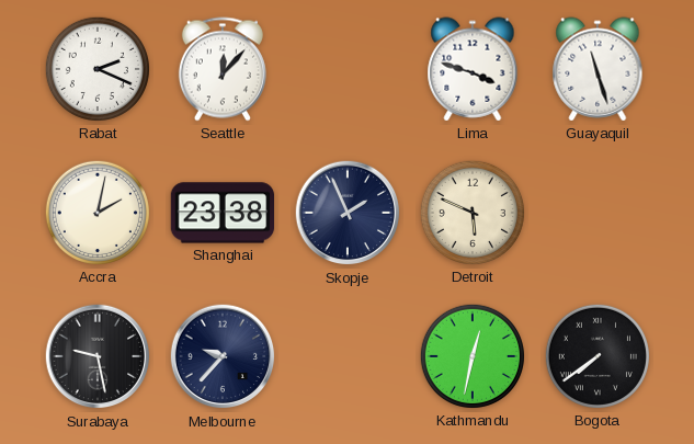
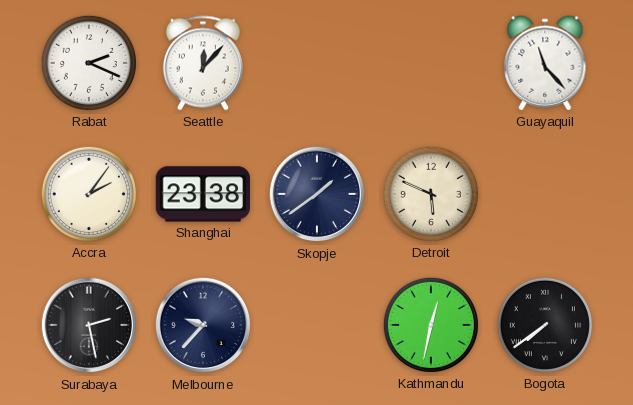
Lima: 3:48 -> none
Guayaquil: 11:27 -> 11:23
Accra: 2:02 -> 2:06
Skopje: 1:56 -> 1:39
Surabaya: 9:28 -> 2:28
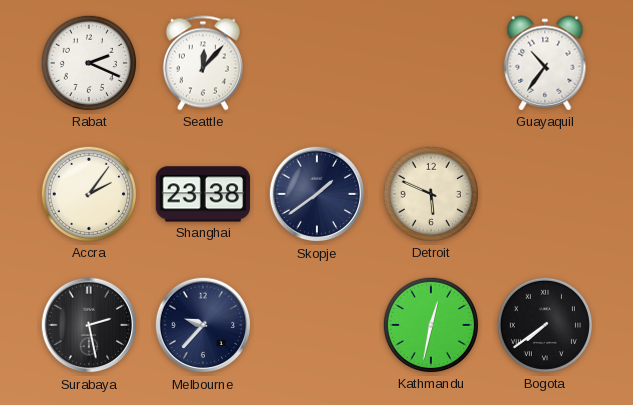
Guayaquil: 11:23 -> 10:36
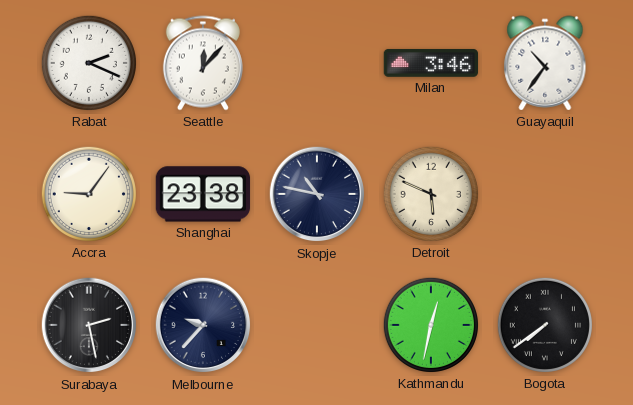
Milan: none -> 3:46
Accra: 2:06 -> 9:06
Skopje: 1:39 -> 10:47
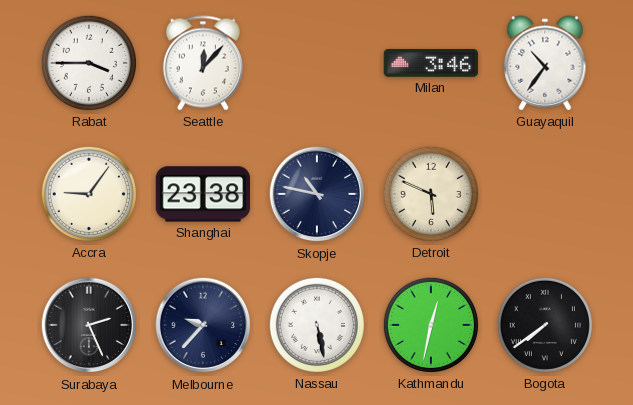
Rabat: 2:19 -> 3:45
Surabaya: 2:28 -> 2:26
Nassau: none -> 5:28
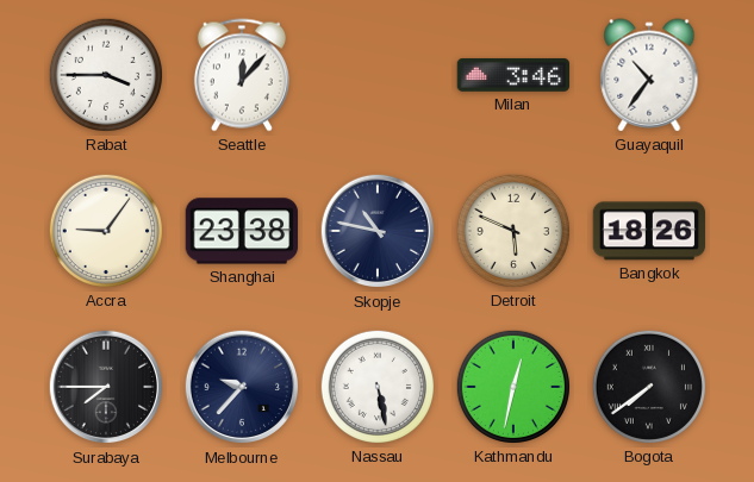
Bangkok: none -> 18:26
Surabaya: 2:26 -> 7:45
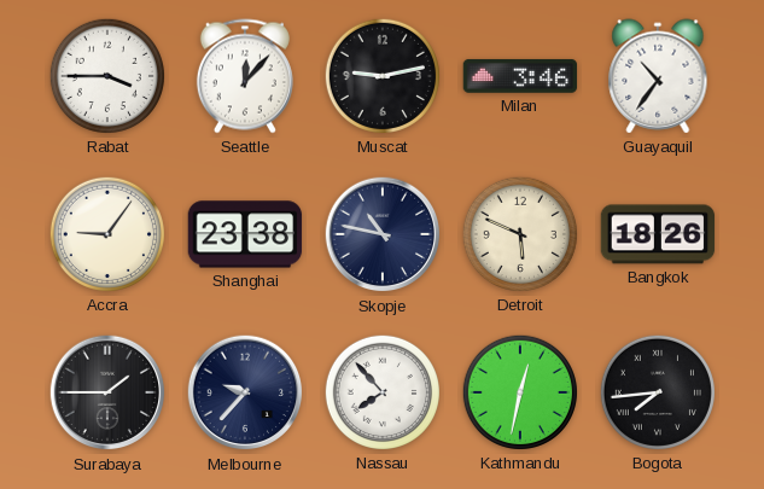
Muscat: none -> 9:13
Surabaya: 7:45 -> 1:45
Nassau: 5:28 -> 7:53
Bogota: 7:39 -> 7:44
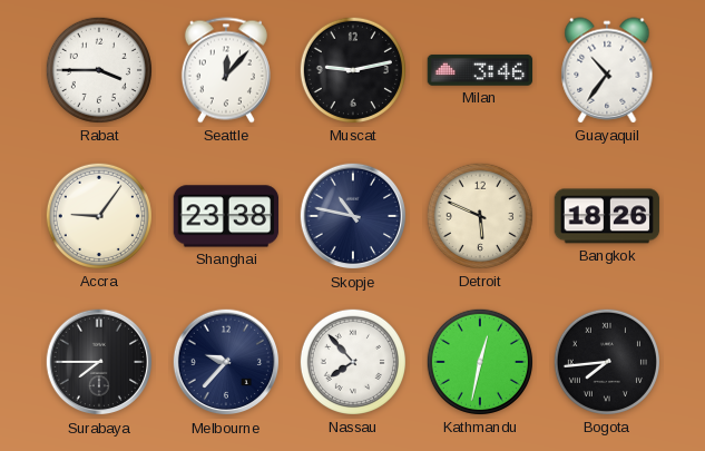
Surabaya: 1:45 -> 7:45
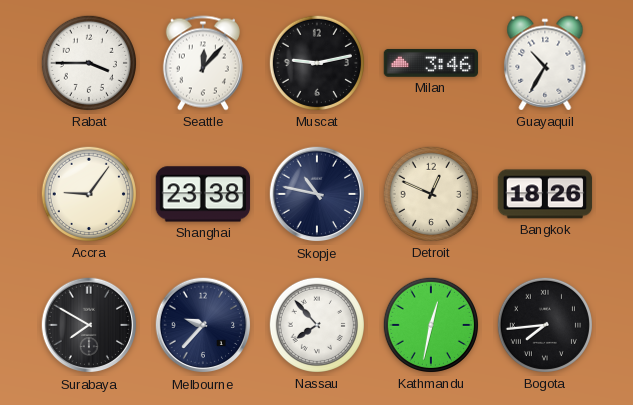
Guayaquil: 10:36 -> 10:35
Detroit: 5:49 -> 12:49
Surabaya: 7:45 -> 7:50
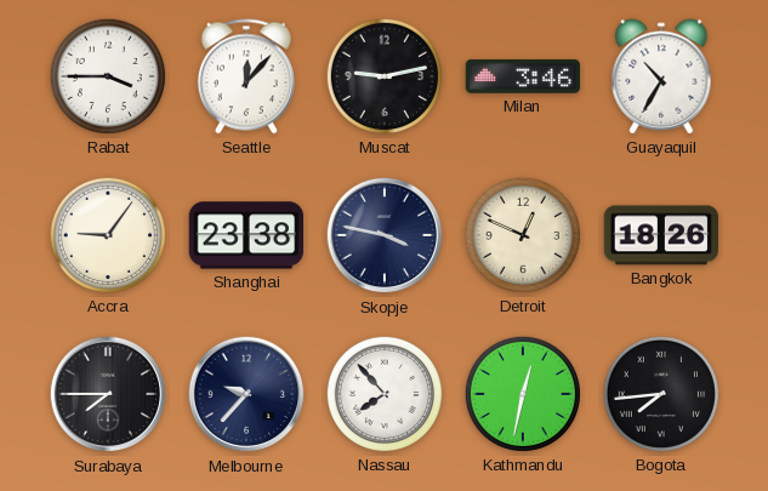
Skopje: 10:47 -> 3:47
Surabaya: 7:50 -> 7:45
